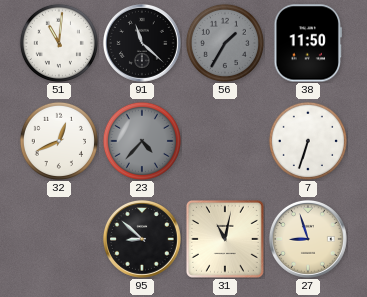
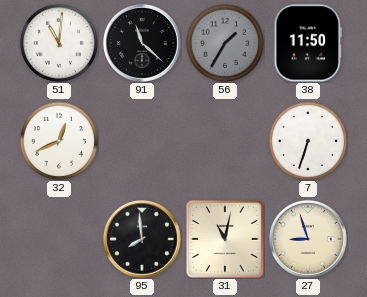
23: 4:37 -> none
95: 8:52 -> 7:59
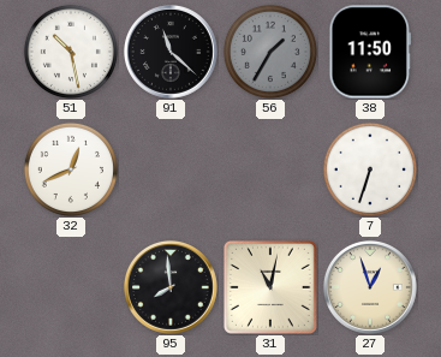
51: 11:01 -> 10:28
27: 8:57 -> 12:57
